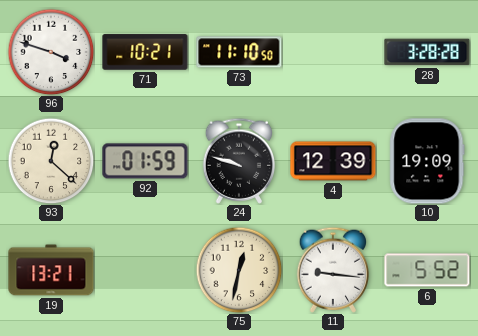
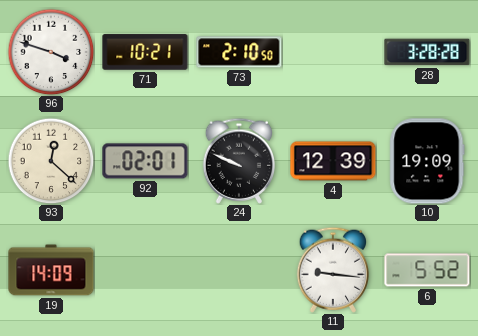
73: 11:10 -> 2:10
92: 01:59 -> 02:01
24: 9:48 -> 9:49
19: 13:21 -> 14:09
75: 12:32 -> none
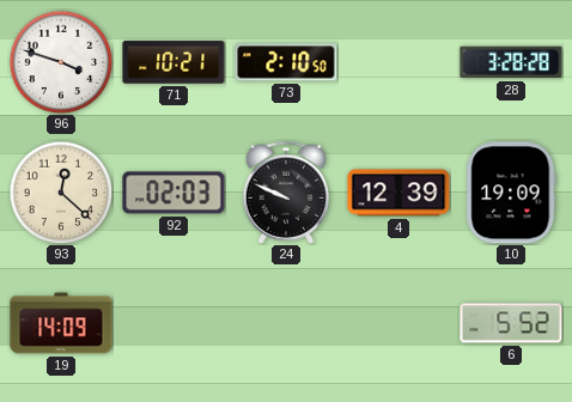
92: 02:01 -> 02:03
11: 9:16 -> none
